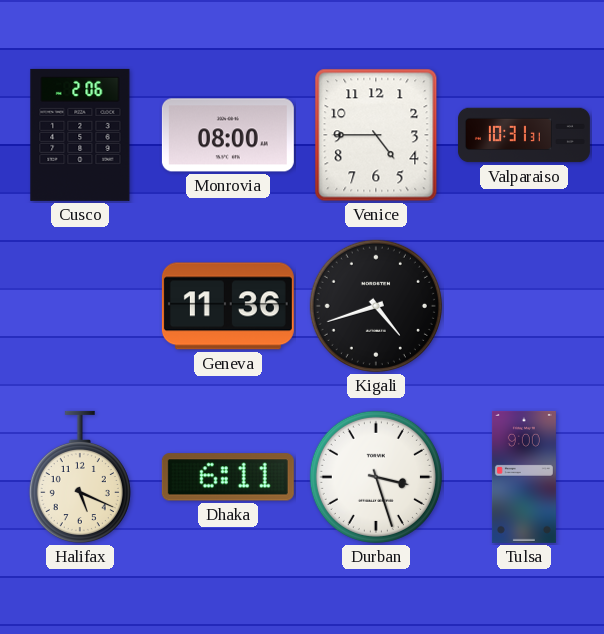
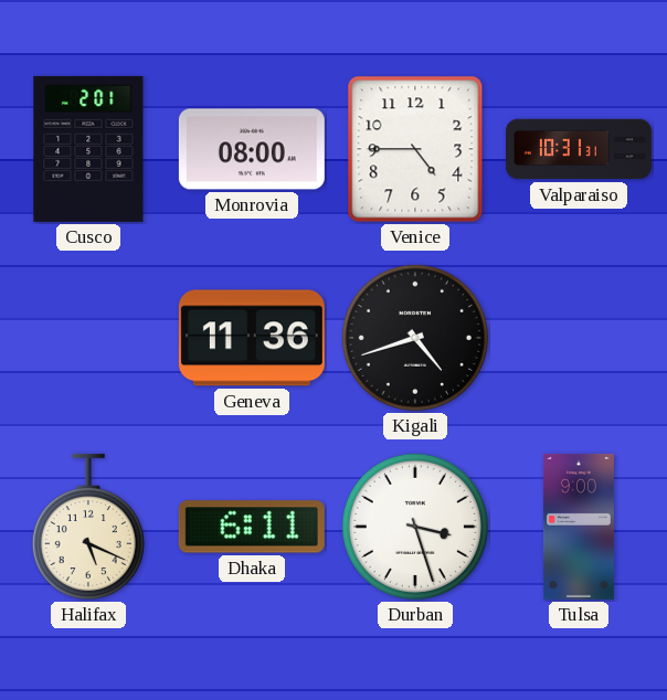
Cusco: 2:06 -> 2:01
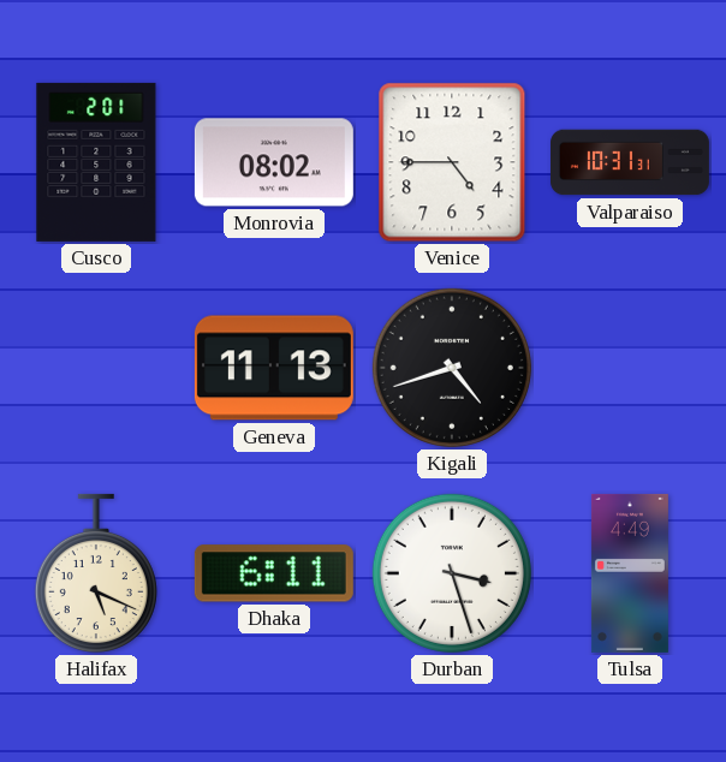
Monrovia: 08:00 -> 08:02
Geneva: 11:36 -> 11:13
Tulsa: 9:00 -> 4:49
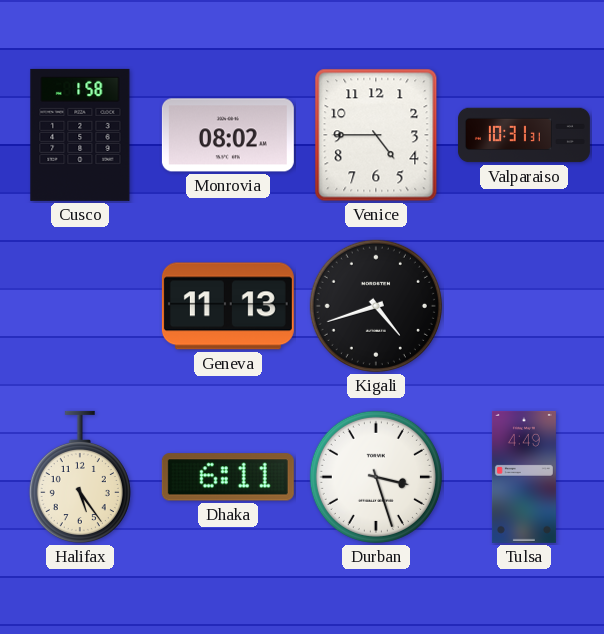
Cusco: 2:01 -> 1:58
Halifax: 5:19 -> 5:24
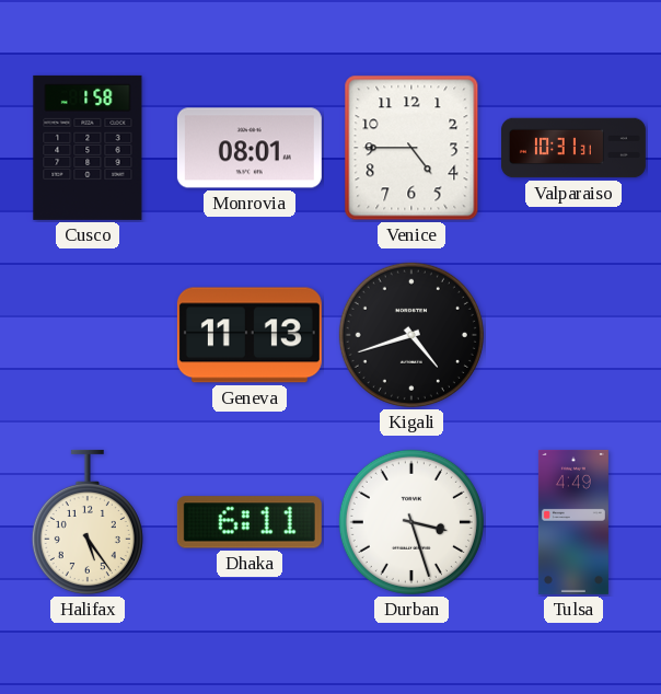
Monrovia: 08:02 -> 08:01
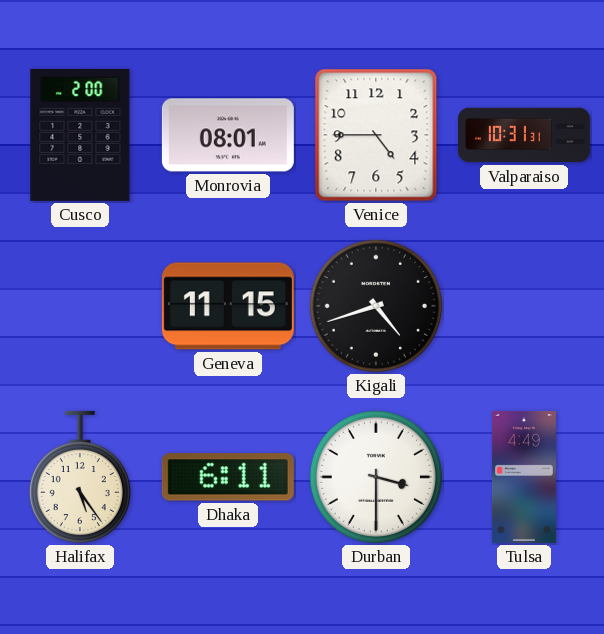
Cusco: 1:58 -> 2:00
Geneva: 11:13 -> 11:15
Durban: 3:27 -> 3:30
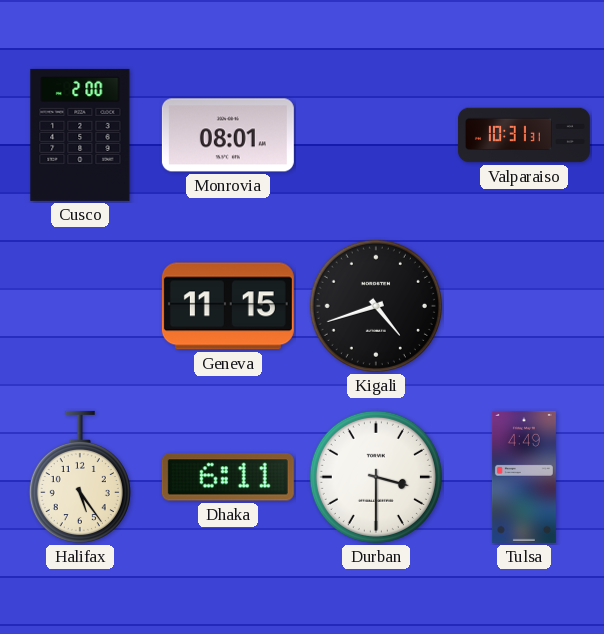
Venice: 4:45 -> none
